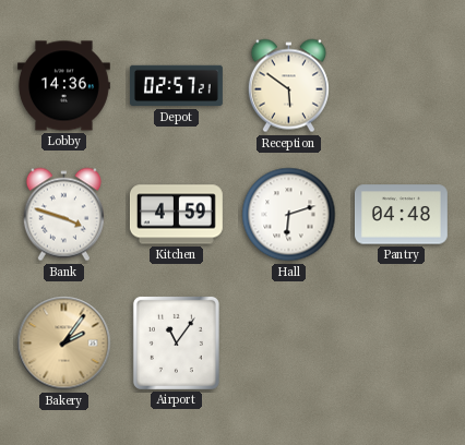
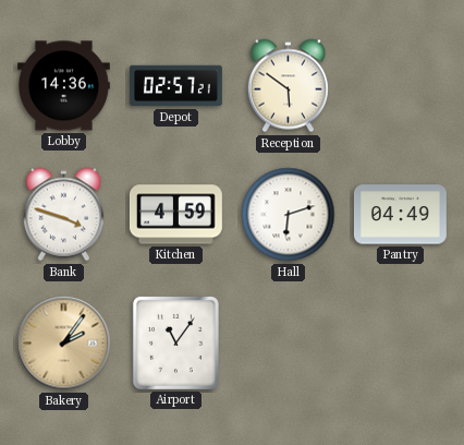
Pantry: 04:48 -> 04:49
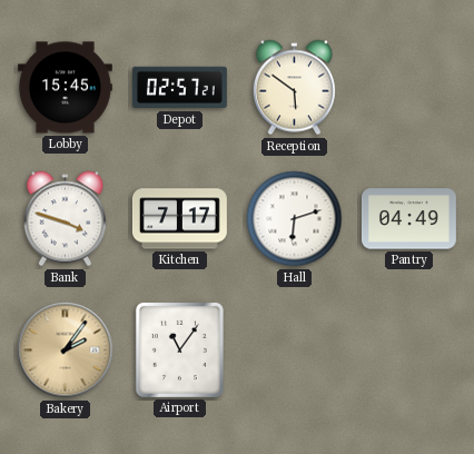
Lobby: 14:36 -> 15:45
Kitchen: 4:59 -> 7:17
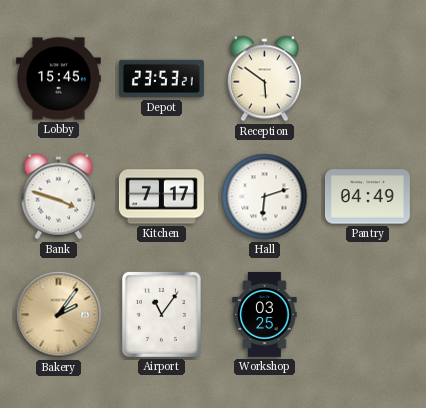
Depot: 02:57 -> 23:53
Workshop: none -> 03:25
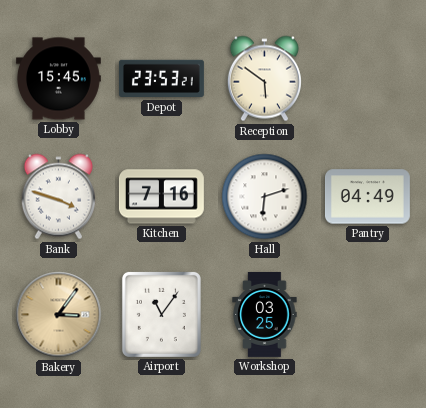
Kitchen: 7:17 -> 7:16
Bakery: 2:06 -> 3:06
